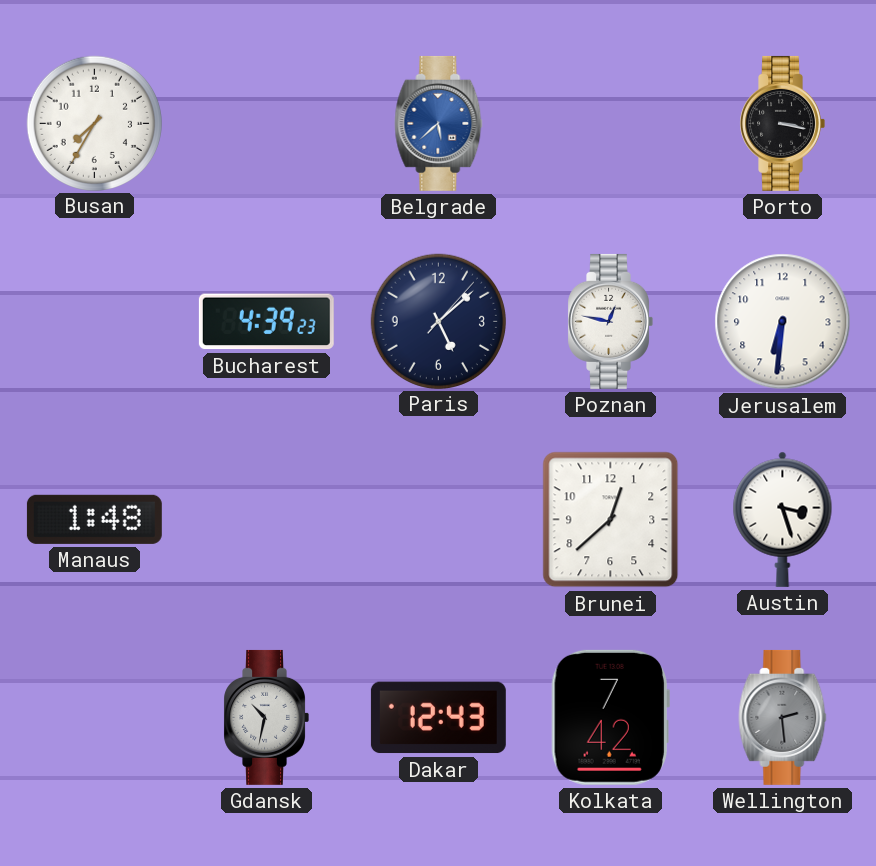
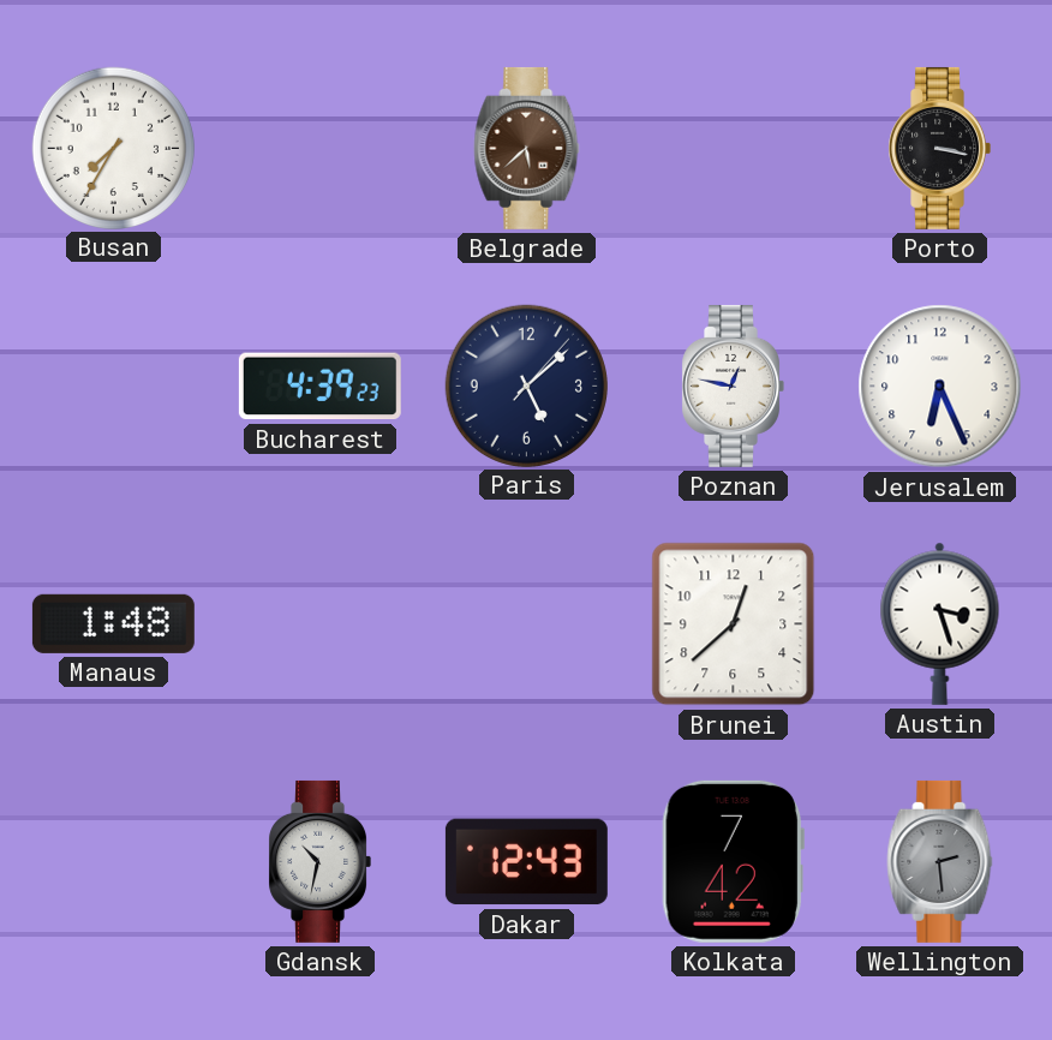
Belgrade dial: blue -> brown
Jerusalem: 6:31 -> 6:26
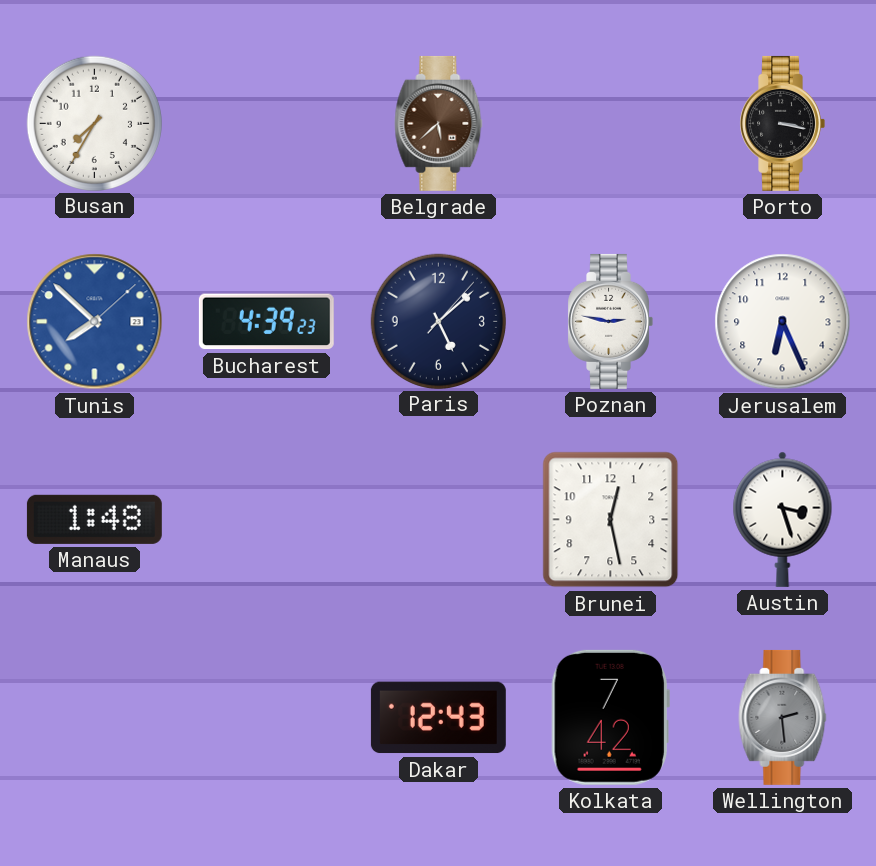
Tunis: none -> 7:52
Poznan: 12:47 -> 2:47
Brunei: 12:38 -> 12:28
Gdansk: 10:32 -> none
